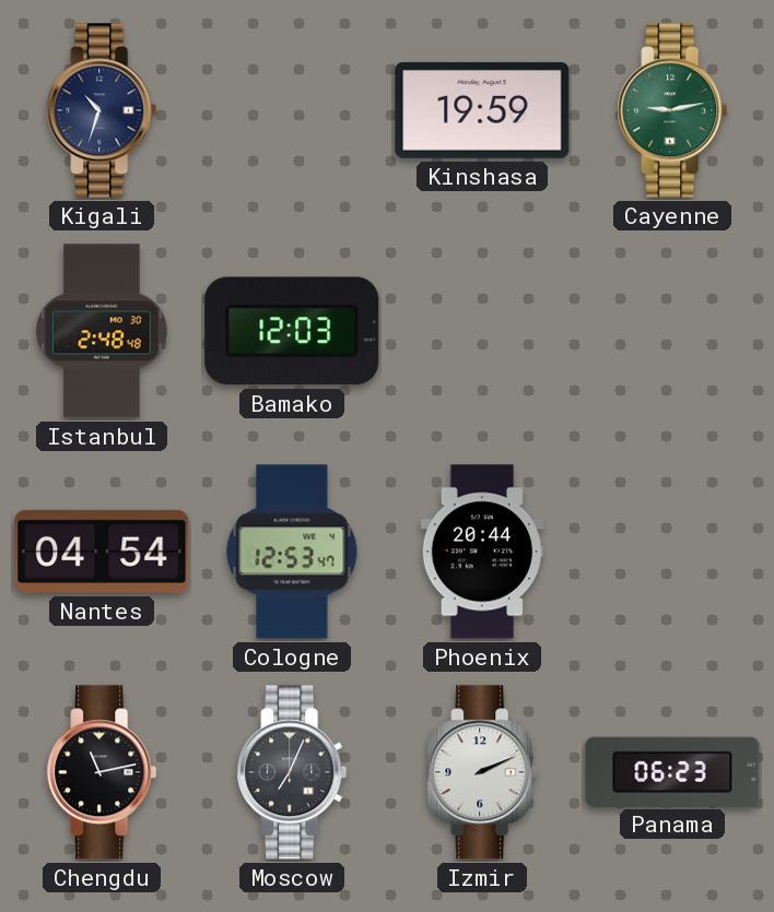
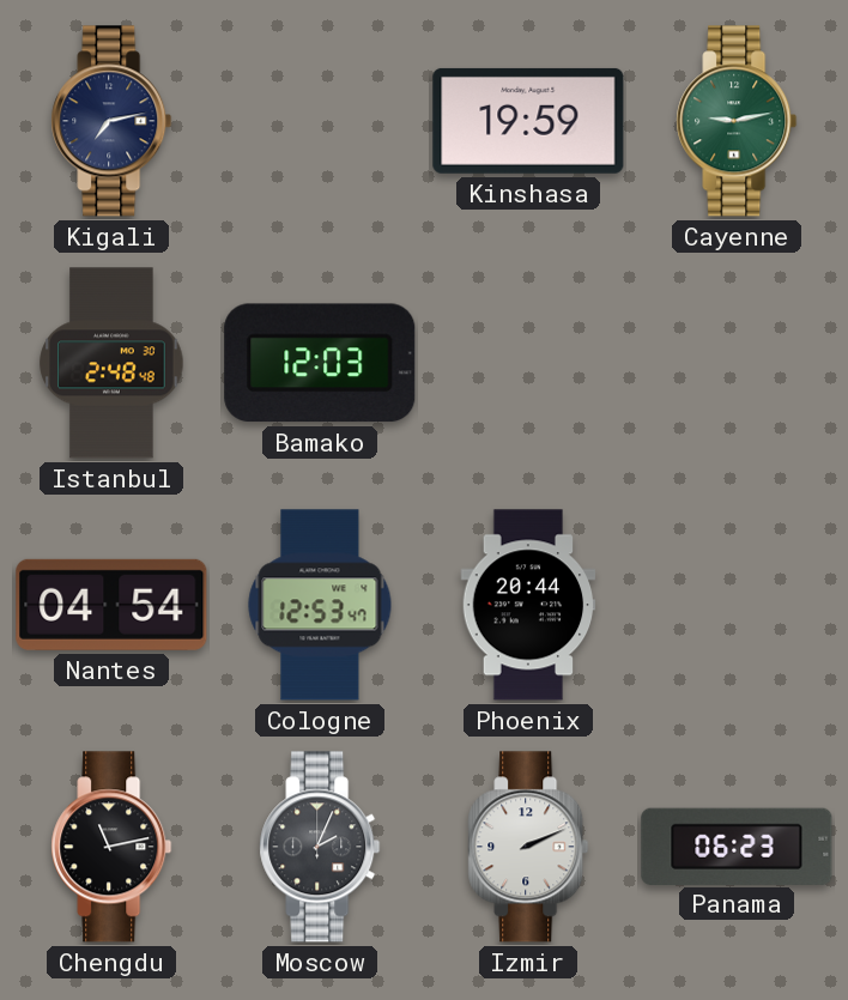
Kigali: 10:33 -> 7:13
Moscow: 7:04 -> 2:04
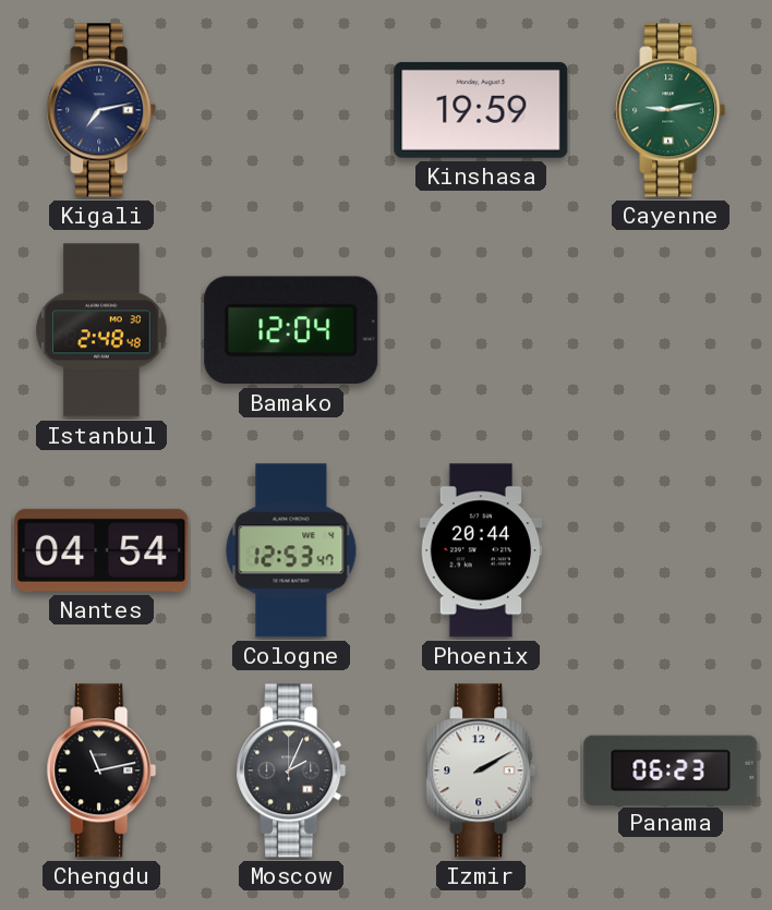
Bamako: 12:03 -> 12:04
Izmir: 2:11 -> 2:10
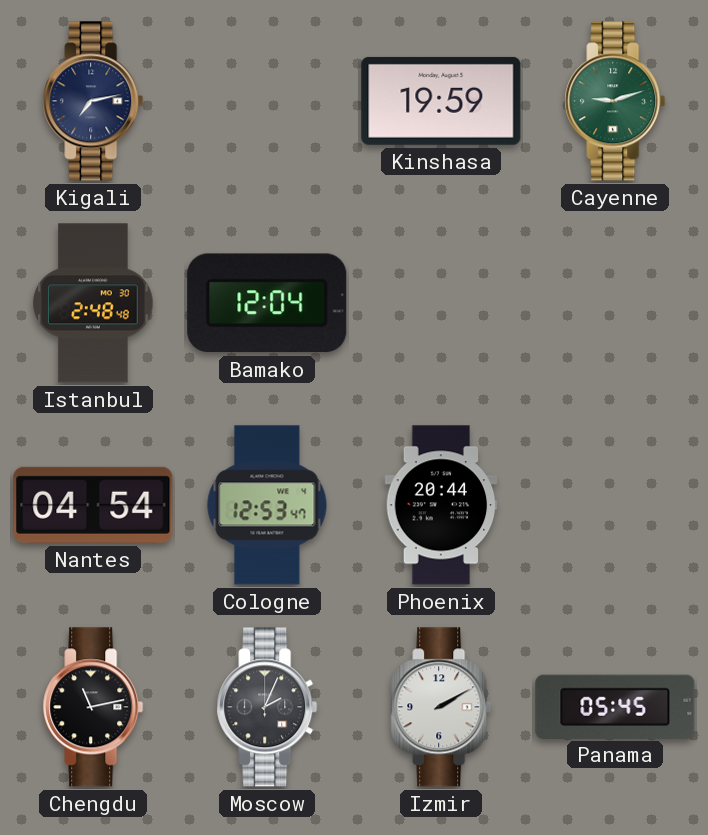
Cayenne: 9:13 -> 9:12
Panama: 06:23 -> 05:45
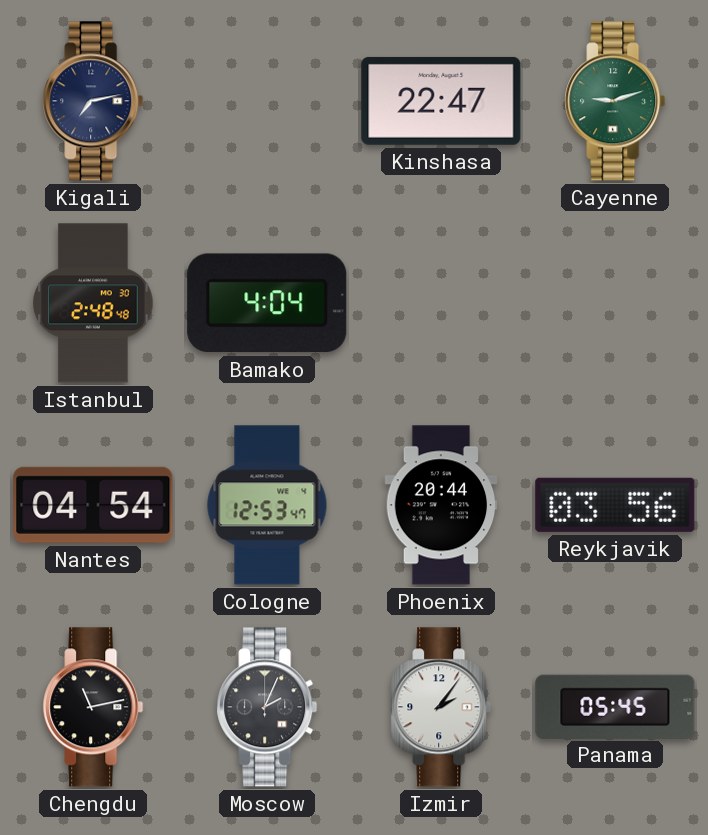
Kinshasa: 19:59 -> 22:47
Bamako: 12:04 -> 4:04
Reykjavik: none -> 03:56
Izmir: 2:10 -> 2:06
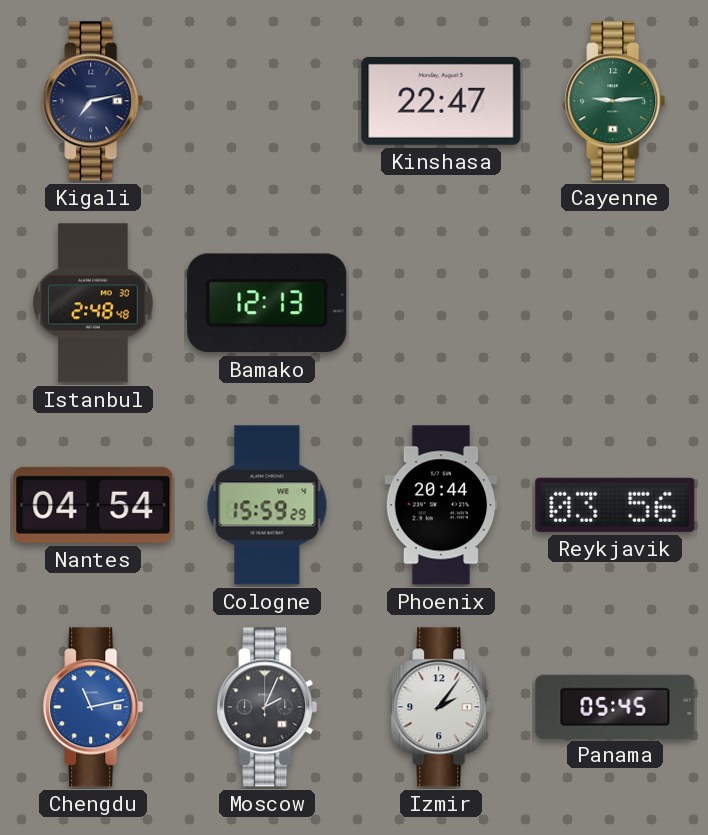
Cayenne: 9:12 -> 9:14
Bamako: 4:04 -> 12:13
Cologne: 12:53 -> 15:59
Chengdu dial: black -> blue
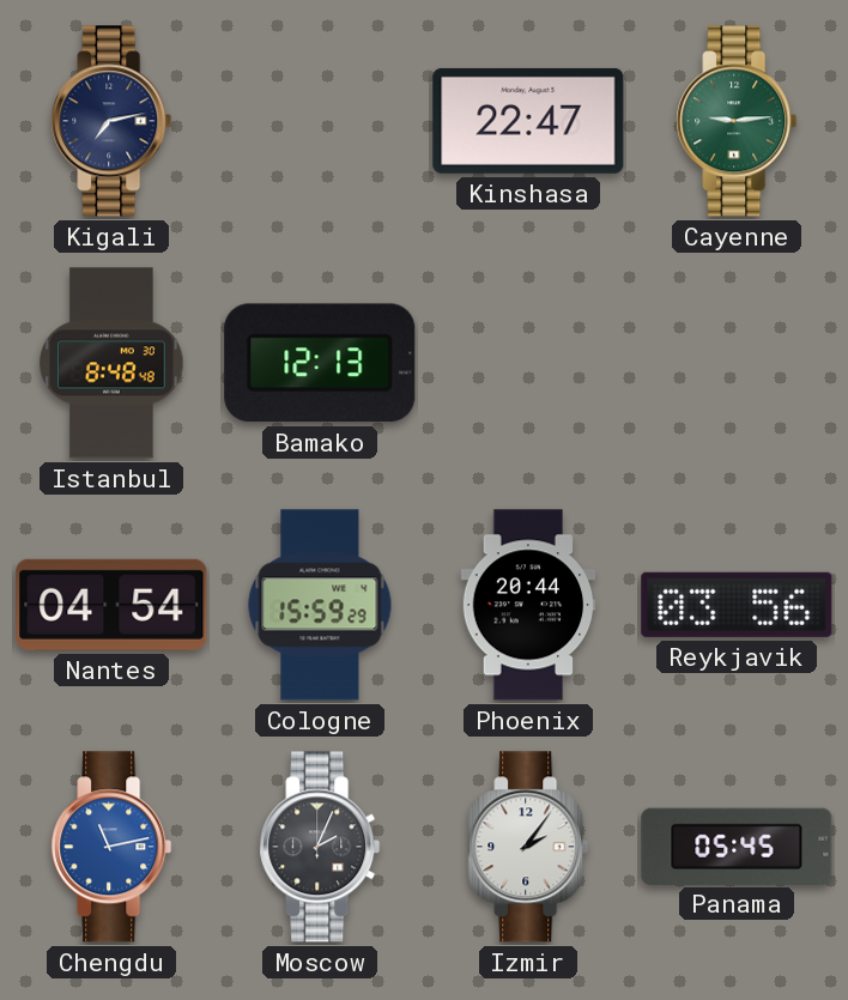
Istanbul: 2:48 -> 8:48
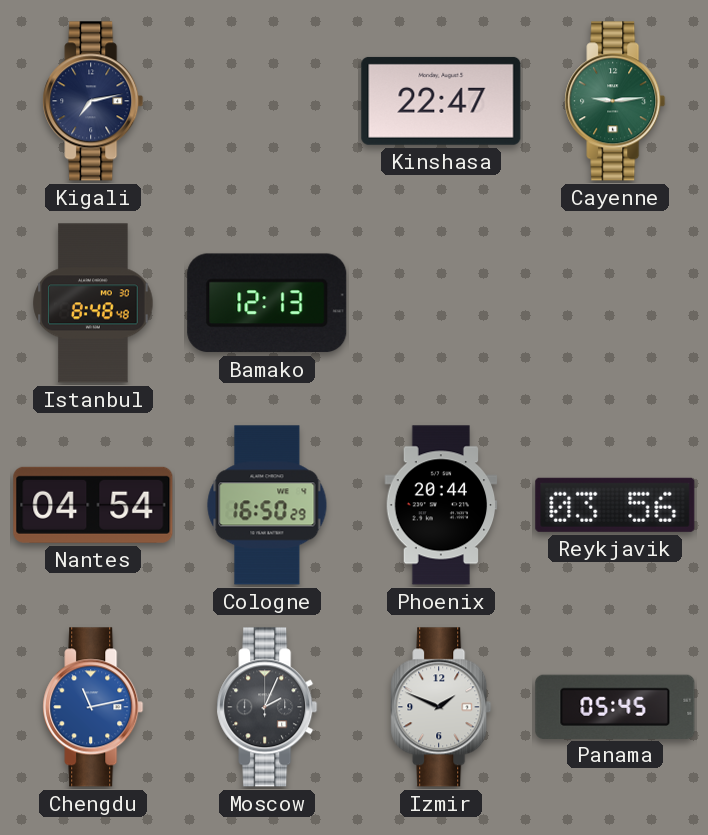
Cologne: 15:59 -> 16:50
Izmir: 2:06 -> 1:49
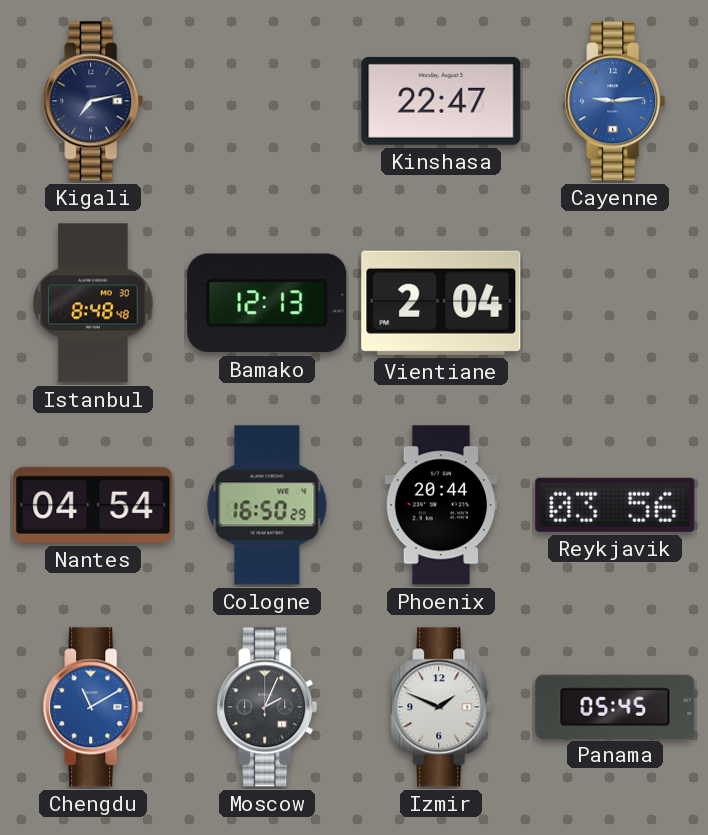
Cayenne dial: green -> blue
Vientiane: none -> 2:04
Chengdu: 11:13 -> 11:10
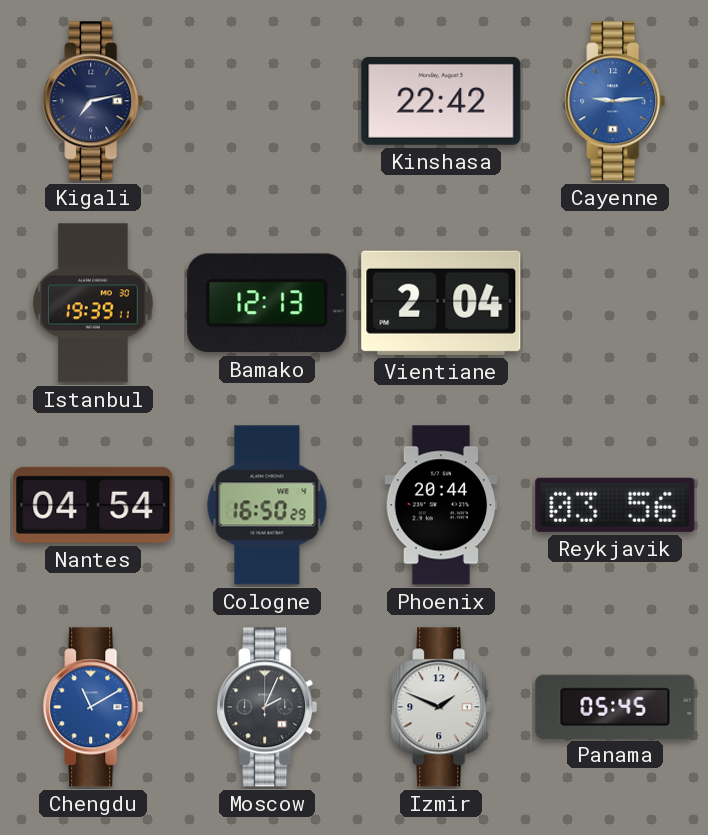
Kinshasa: 22:47 -> 22:42
Istanbul: 8:48 -> 19:39
